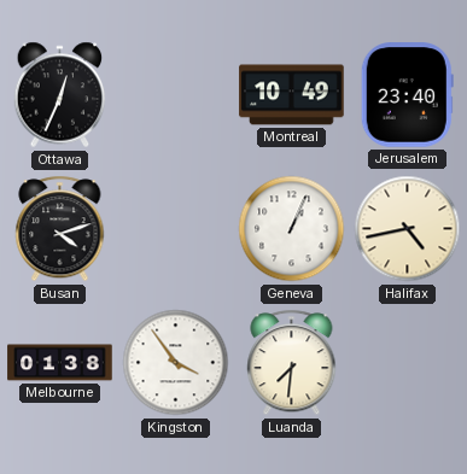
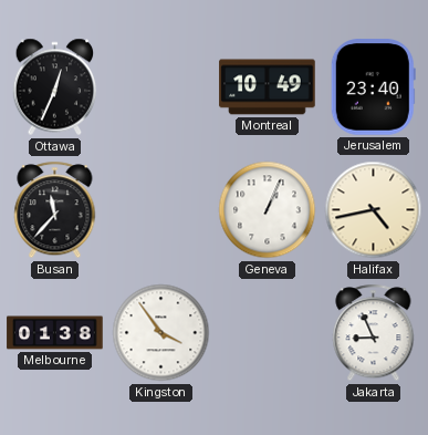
Busan: 4:12 -> 11:37
Luanda: 7:31 -> none
Jakarta: none -> 8:56
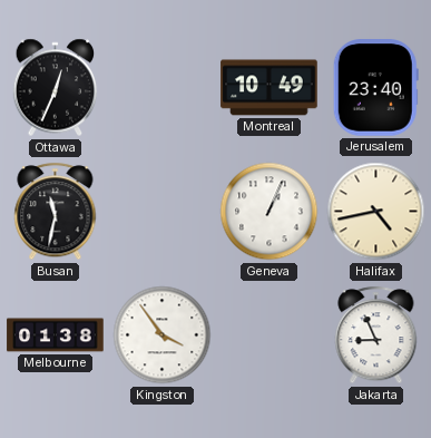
Busan: 11:37 -> 11:32
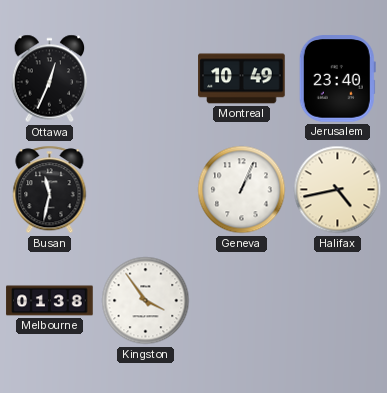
Jakarta: 8:56 -> none
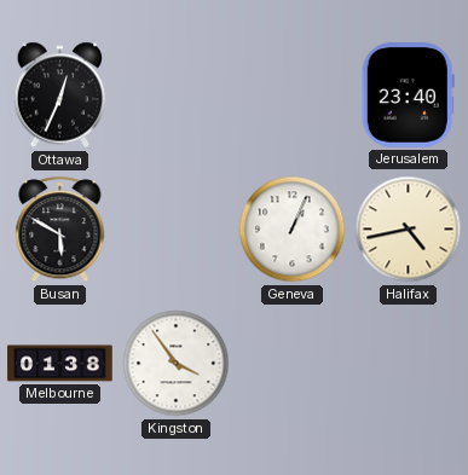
Montreal: 10:49 -> none
Busan: 11:32 -> 5:50
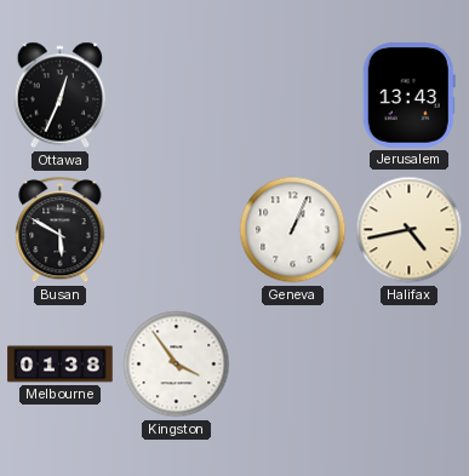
Jerusalem: 23:40 -> 13:43
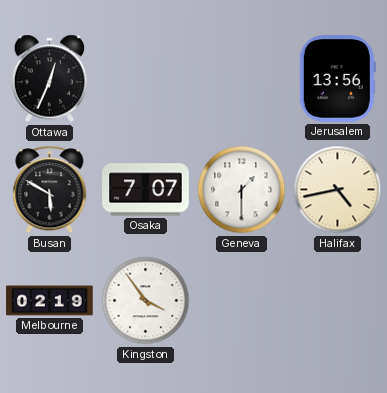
Jerusalem: 13:43 -> 13:56
Osaka: none -> 7:07
Geneva: 1:04 -> 1:30
Melbourne: 01:38 -> 02:19
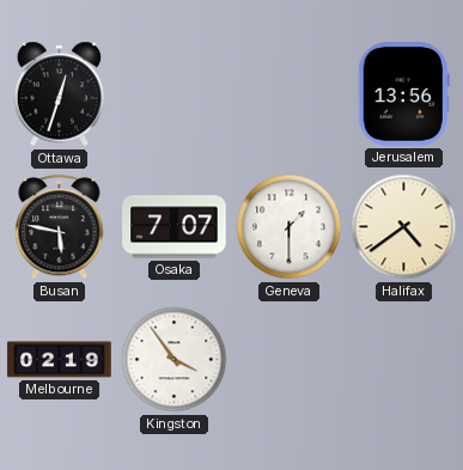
Ottawa: 12:34 -> 12:33
Busan: 5:50 -> 5:47
Halifax: 4:43 -> 4:39
